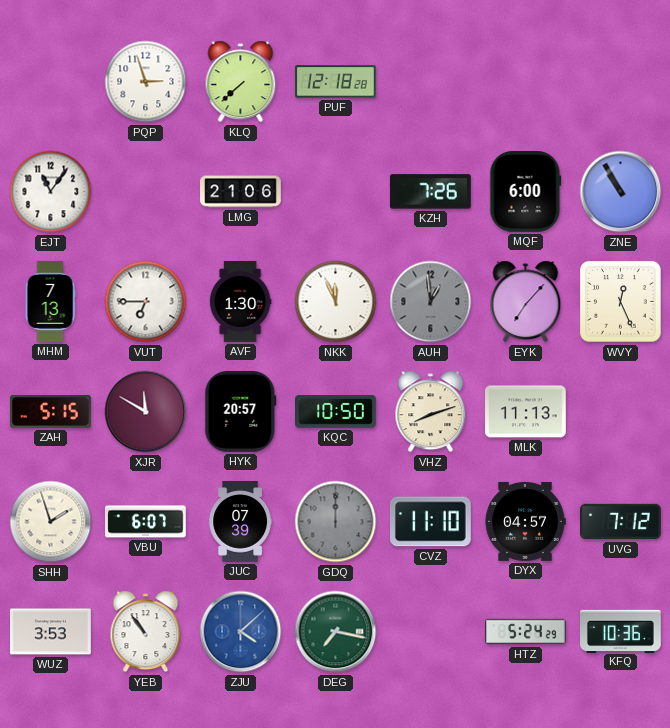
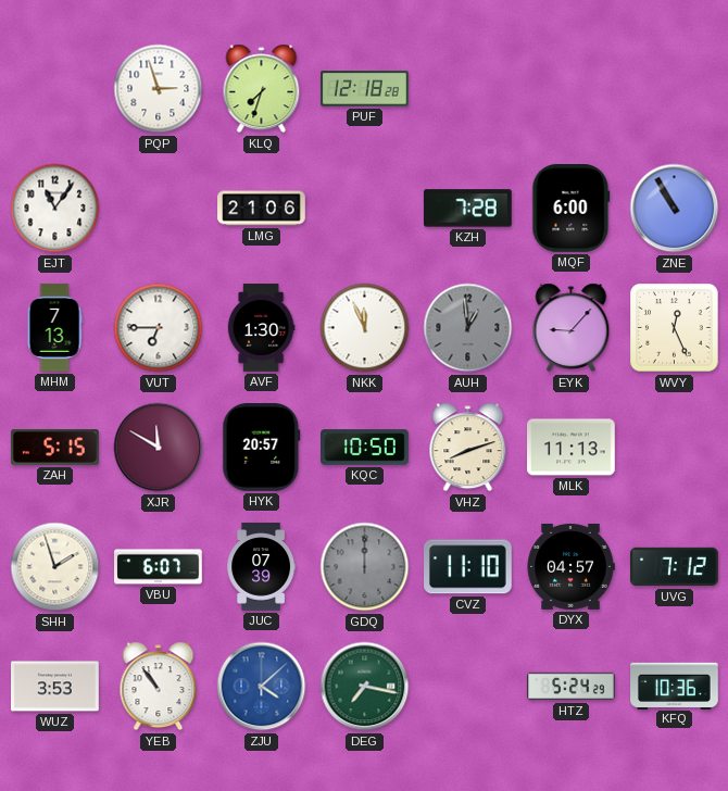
KLQ: 7:38 -> 7:33
KZH: 7:26 -> 7:28
EYK: 7:07 -> 9:07
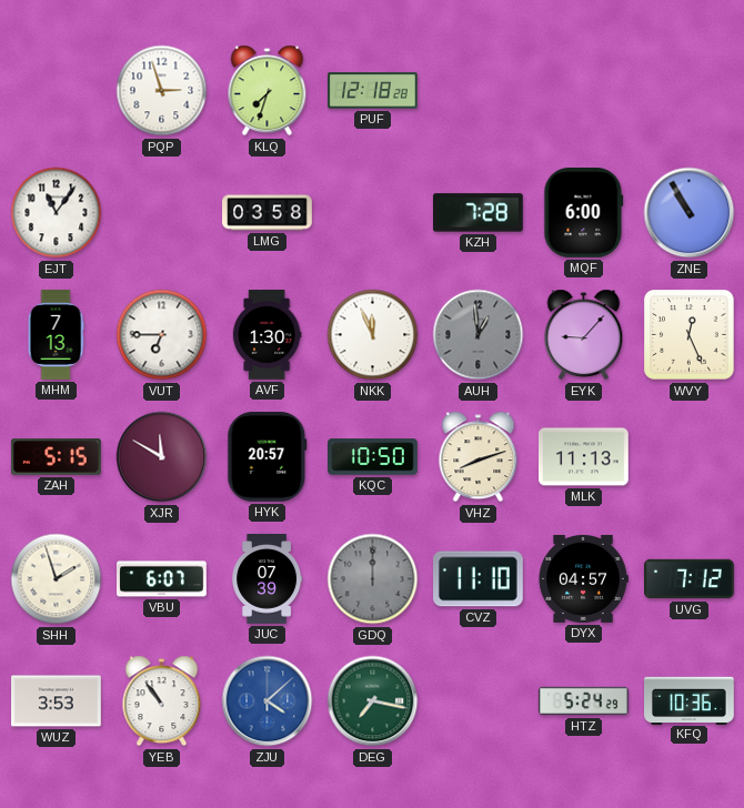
LMG: 21:06 -> 03:58
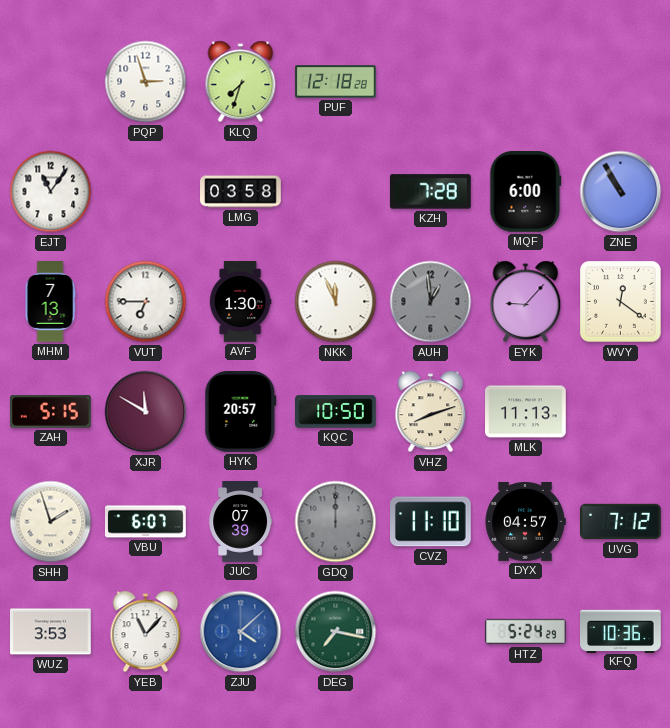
WVY: 12:26 -> 12:21
YEB: 10:54 -> 11:07
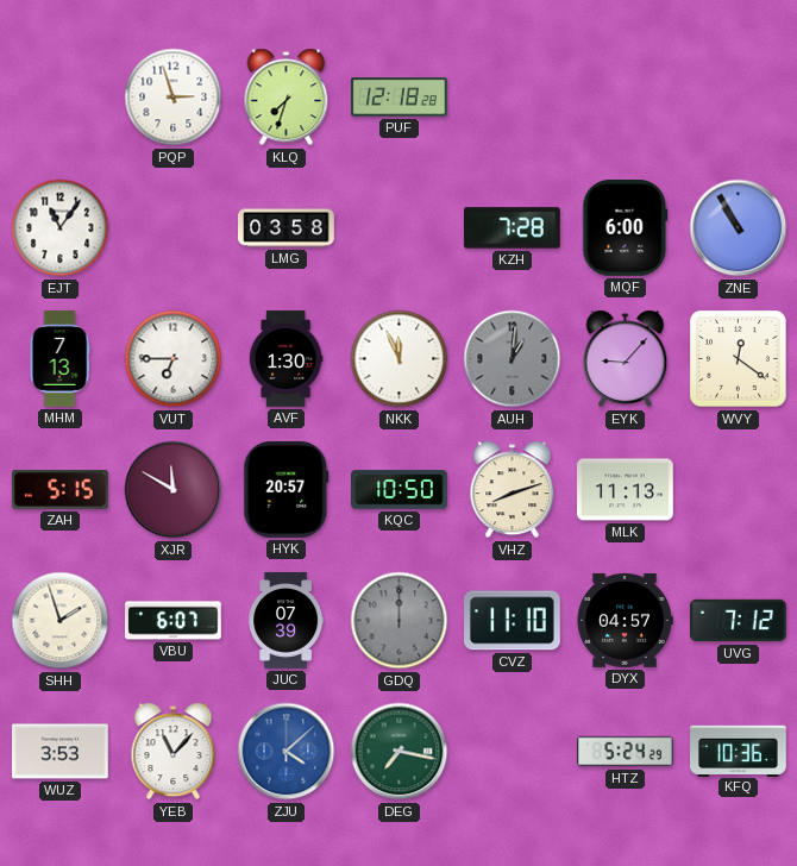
AUH: 12:59 -> 1:01
